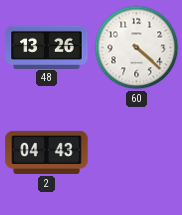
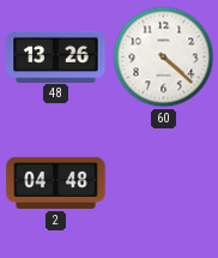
2: 04:43 -> 04:48
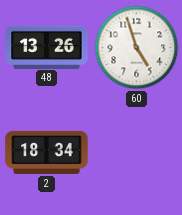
60: 4:22 -> 4:57
2: 04:48 -> 18:34
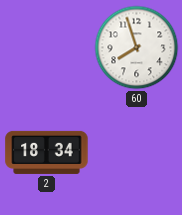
48: 13:26 -> none
60: 4:57 -> 7:57
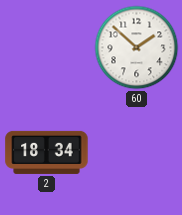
60: 7:57 -> 1:52
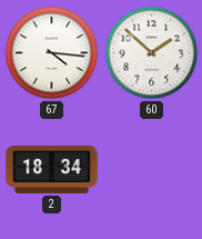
67: none -> 4:16
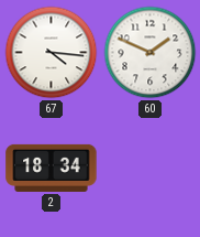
60: 1:52 -> 1:49
